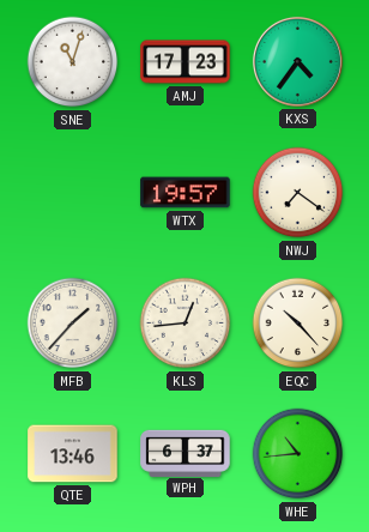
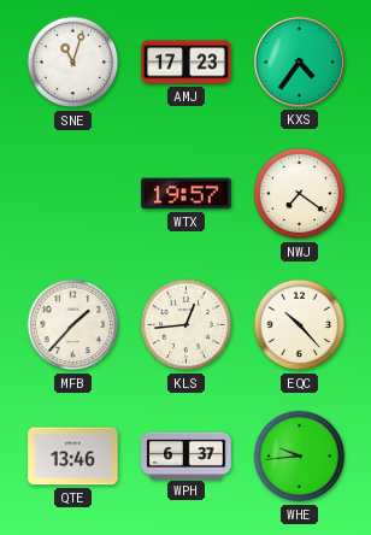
WHE: 10:44 -> 9:44
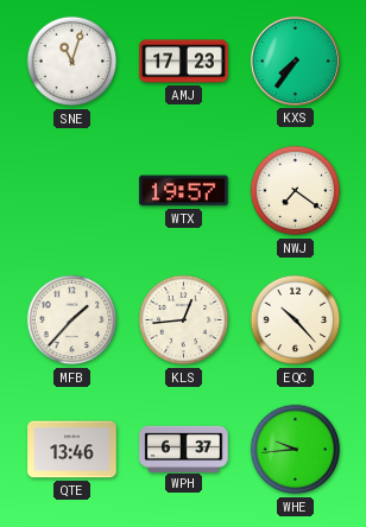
KXS: 4:36 -> 7:36
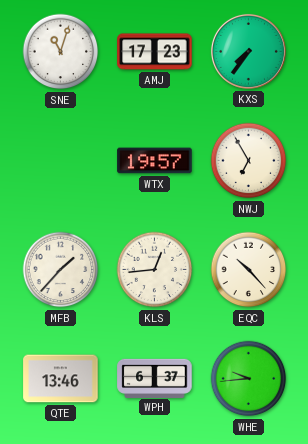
NWJ: 7:21 -> 6:55
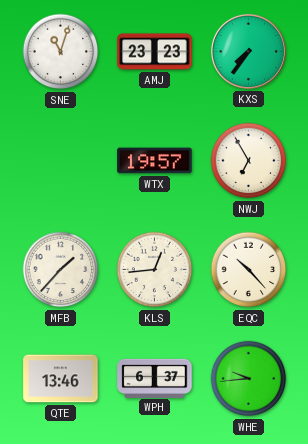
AMJ: 17:23 -> 23:23
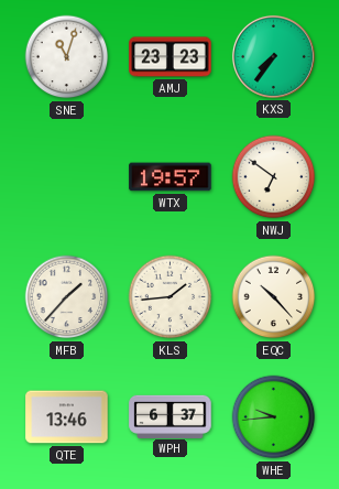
NWJ: 6:55 -> 6:51
KLS: 12:44 -> 1:44
